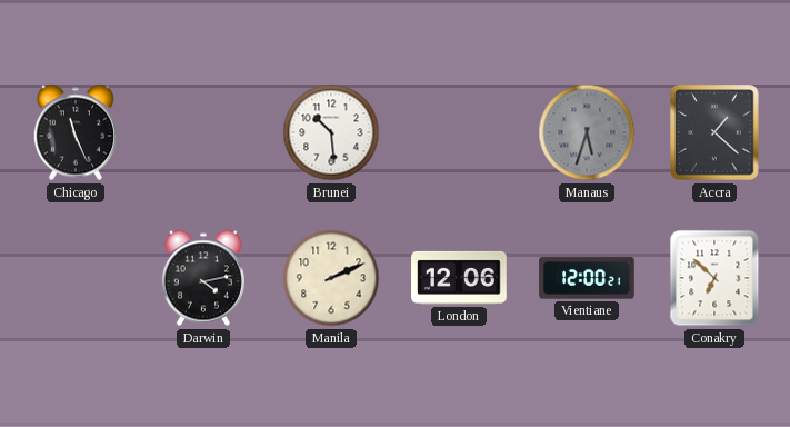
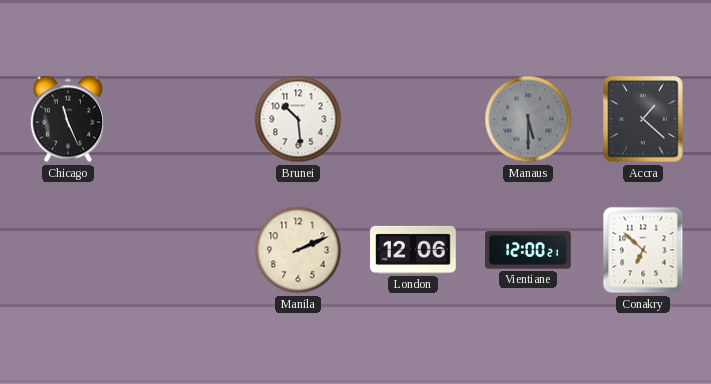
Manaus: 5:33 -> 5:30
Darwin: 4:13 -> none
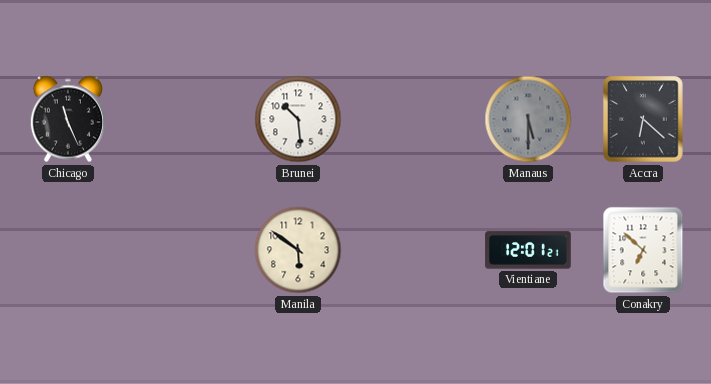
Accra: 1:22 -> 6:22
Manila: 2:11 -> 5:51
London: 12:06 -> none
Vientiane: 12:00 -> 12:01
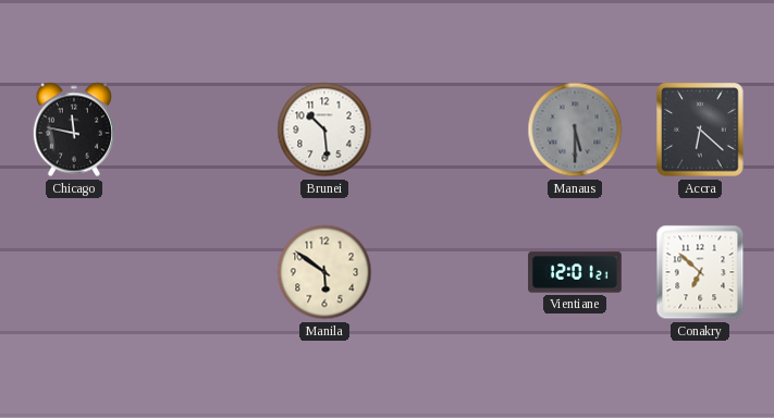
Chicago: 11:26 -> 11:47
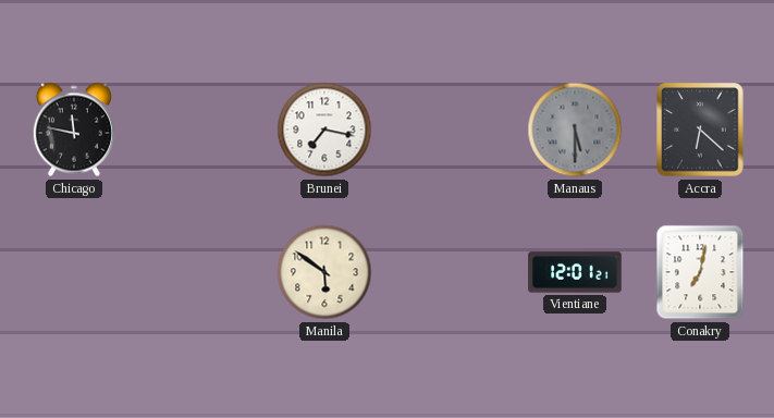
Brunei: 10:29 -> 7:17
Conakry: 6:52 -> 7:02
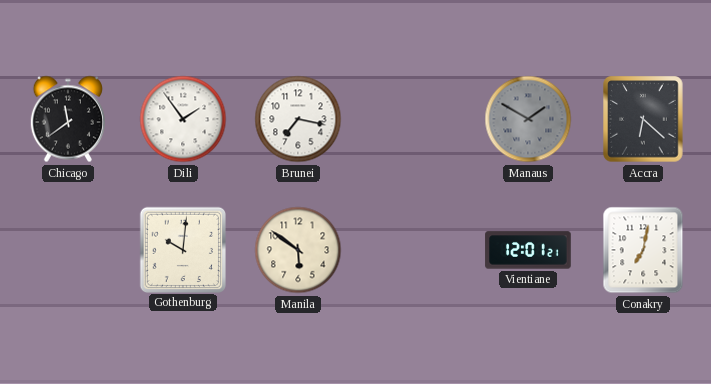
Chicago: 11:47 -> 11:39
Dili: none -> 1:54
Manaus: 5:30 -> 1:50
Gothenburg: none -> 10:01
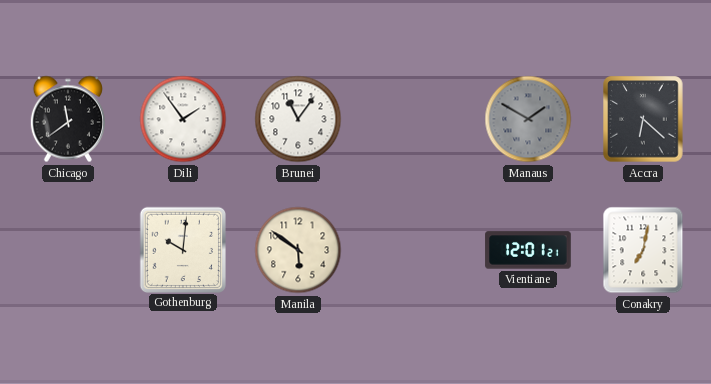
Brunei: 7:17 -> 11:06
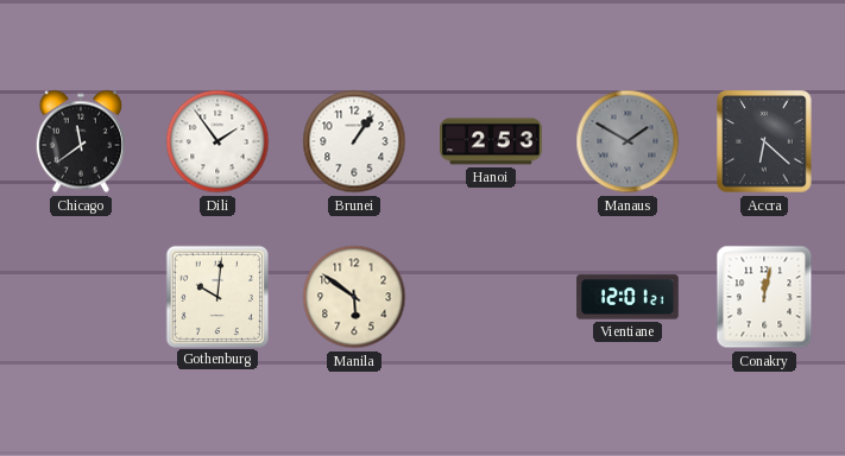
Brunei: 11:06 -> 1:06
Hanoi: none -> 2:53
Conakry: 7:02 -> 12:02
